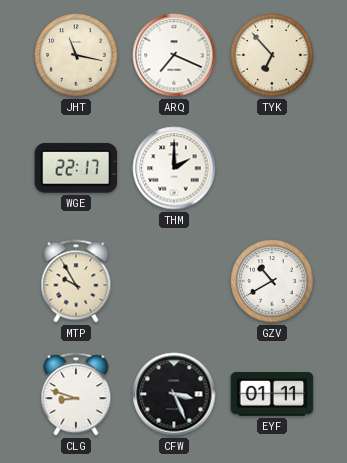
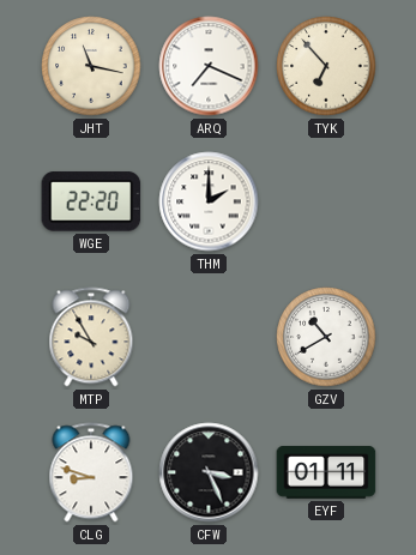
WGE: 22:17 -> 22:20
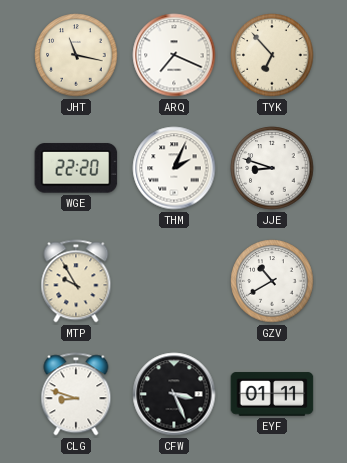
THM: 2:00 -> 2:04
JJE: none -> 8:48
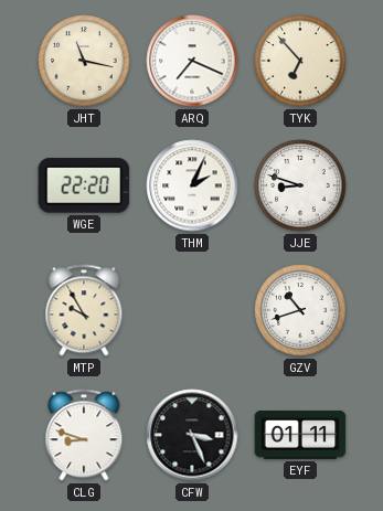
GZV: 10:40 -> 10:42
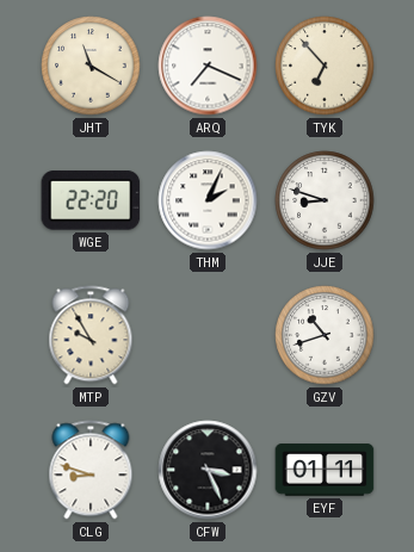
JHT: 11:17 -> 11:20
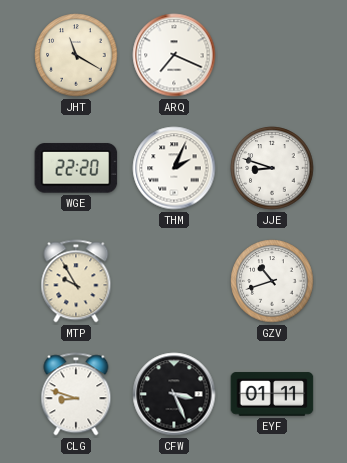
TYK: 6:53 -> none
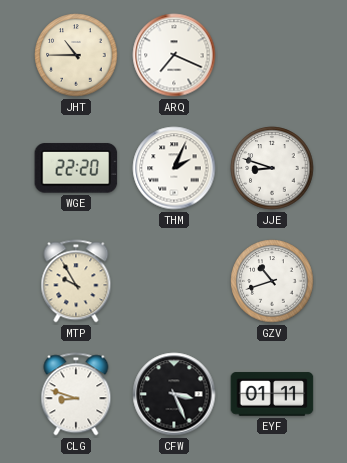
JHT: 11:20 -> 10:45
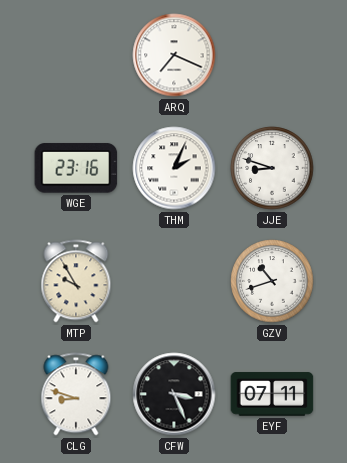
JHT: 10:45 -> none
WGE: 22:20 -> 23:16
EYF: 01:11 -> 07:11
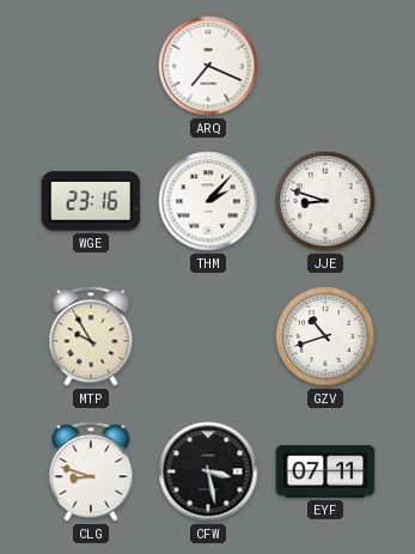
THM: 2:04 -> 2:07
CFW: 3:26 -> 3:28
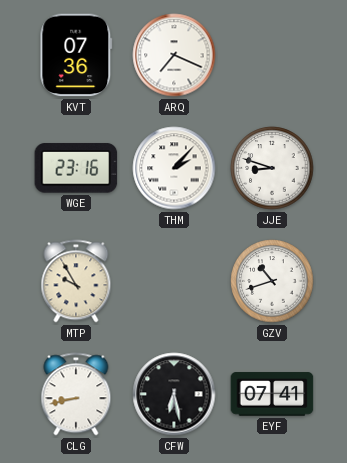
KVT: none -> 07:36
CLG: 8:48 -> 8:43
CFW: 3:28 -> 6:28
EYF: 07:11 -> 07:41
